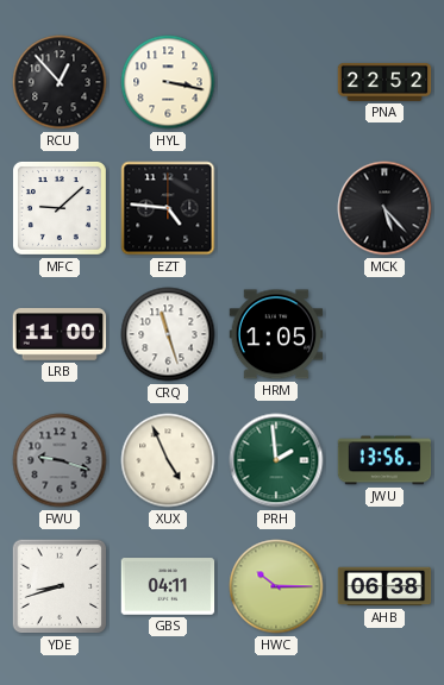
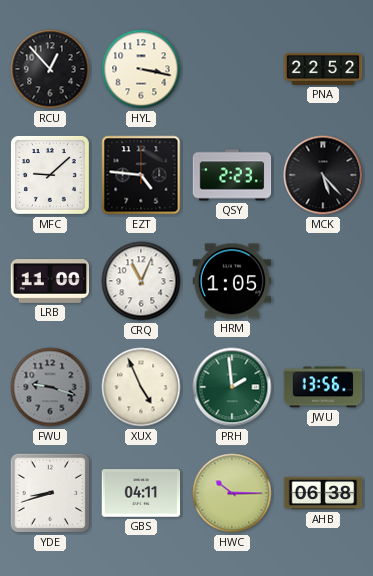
QSY: none -> 2:23
CRQ: 11:27 -> 11:04
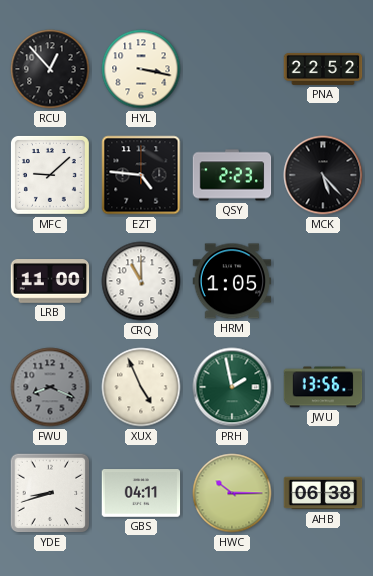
CRQ: 11:04 -> 11:00
FWU: 9:18 -> 8:19
PRH: 1:59 -> 1:58
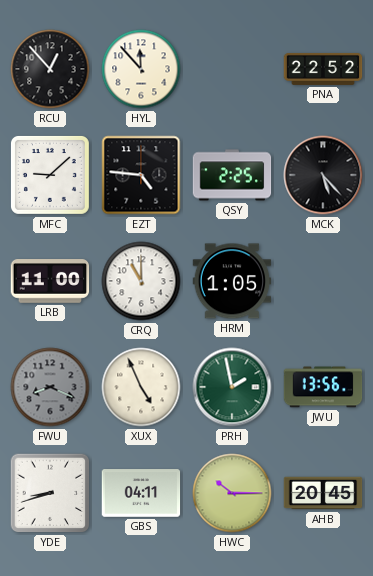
HYL: 3:17 -> 11:53
QSY: 2:23 -> 2:25
AHB: 06:38 -> 20:45
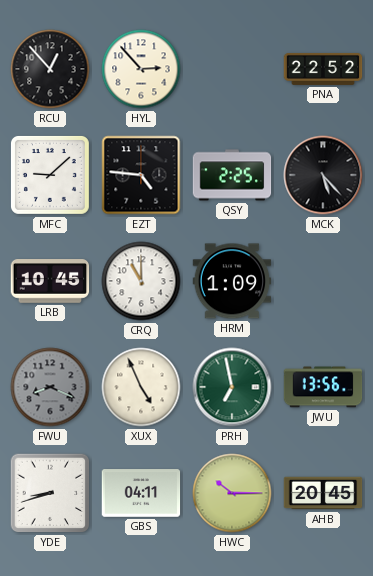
HYL: 11:53 -> 2:53
LRB: 11:00 -> 10:45
HRM: 1:05 -> 1:09
PRH: 1:58 -> 6:58
